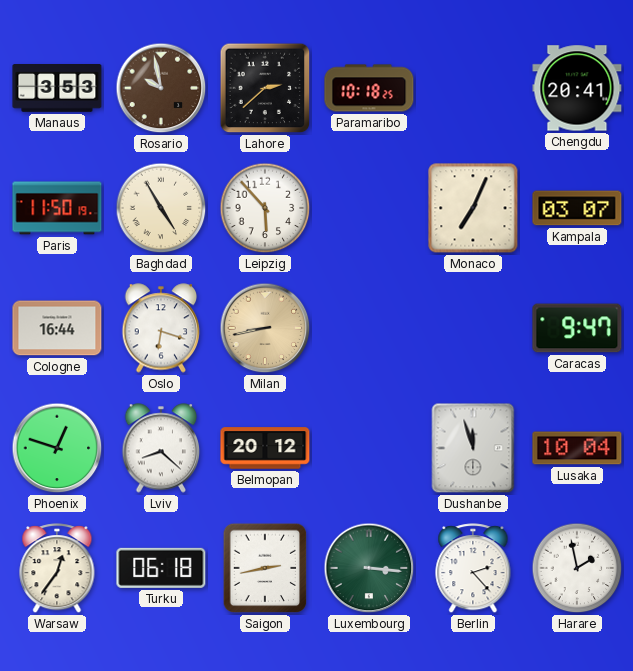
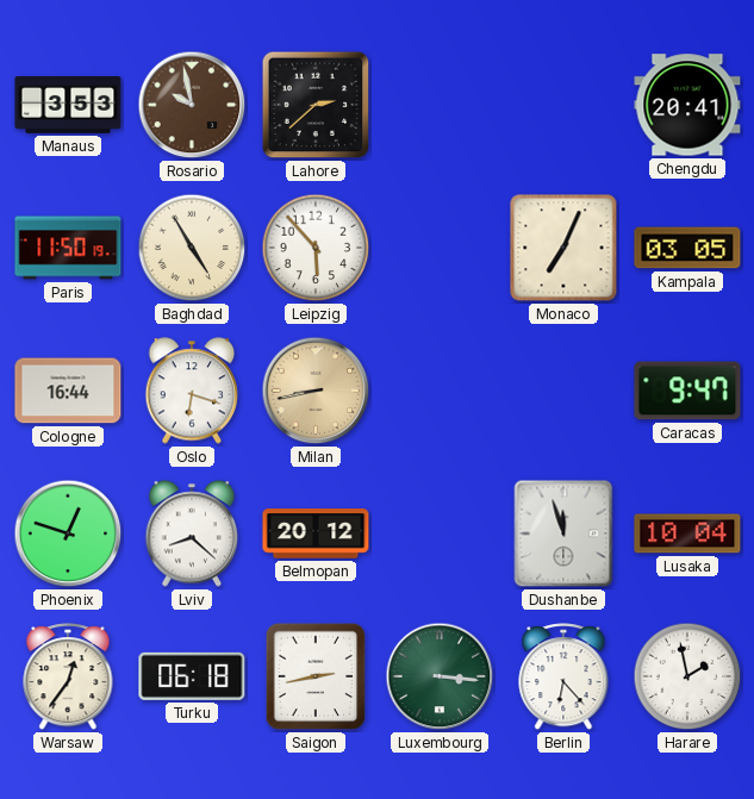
Paramaribo: 10:18 -> none
Kampala: 03:07 -> 03:05
Berlin: 2:23 -> 6:23
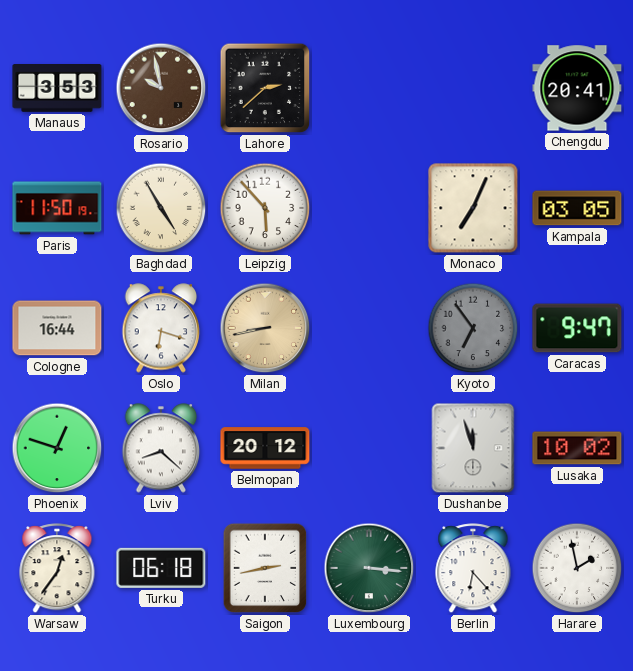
Kyoto: none -> 6:54
Lusaka: 10:04 -> 10:02
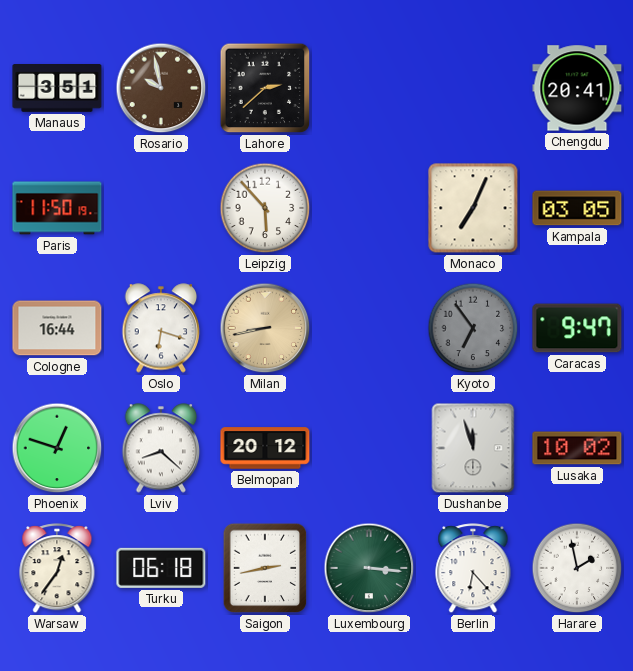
Manaus: 3:53 -> 3:51
Baghdad: 4:55 -> none
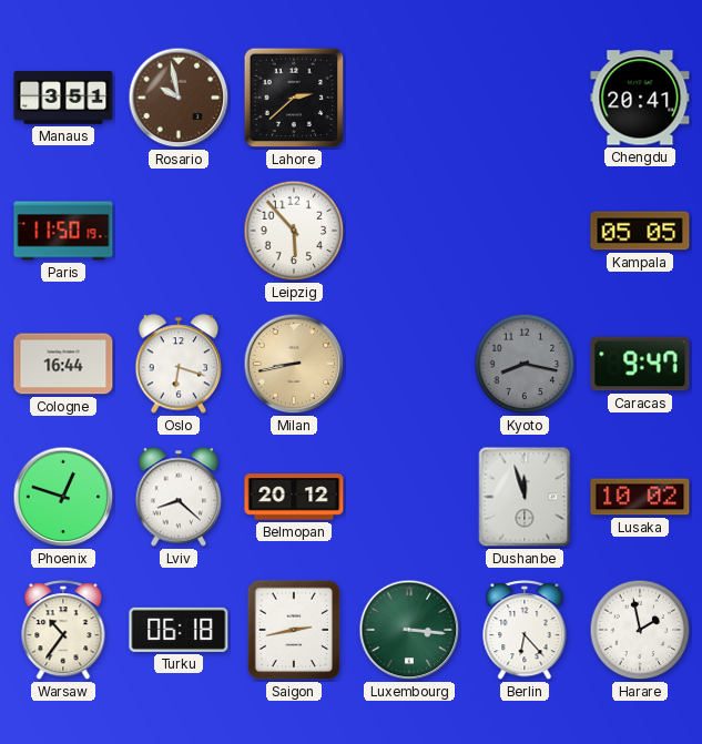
Monaco: 7:04 -> none
Kampala: 03:05 -> 05:05
Kyoto: 6:54 -> 8:17
Warsaw: 12:36 -> 10:36
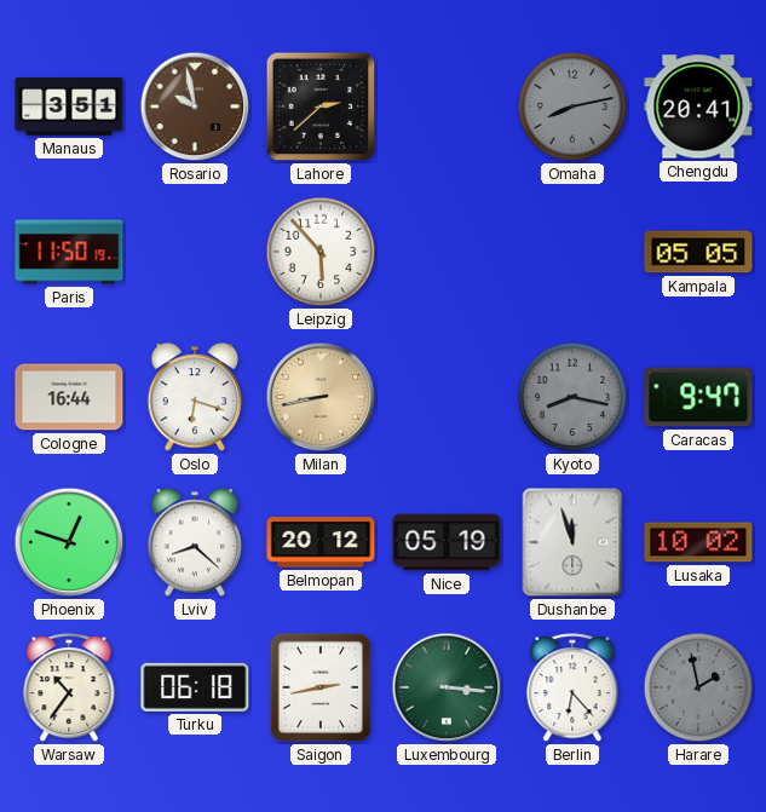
Omaha: none -> 8:13
Nice: none -> 05:19
Harare dial: white -> grey
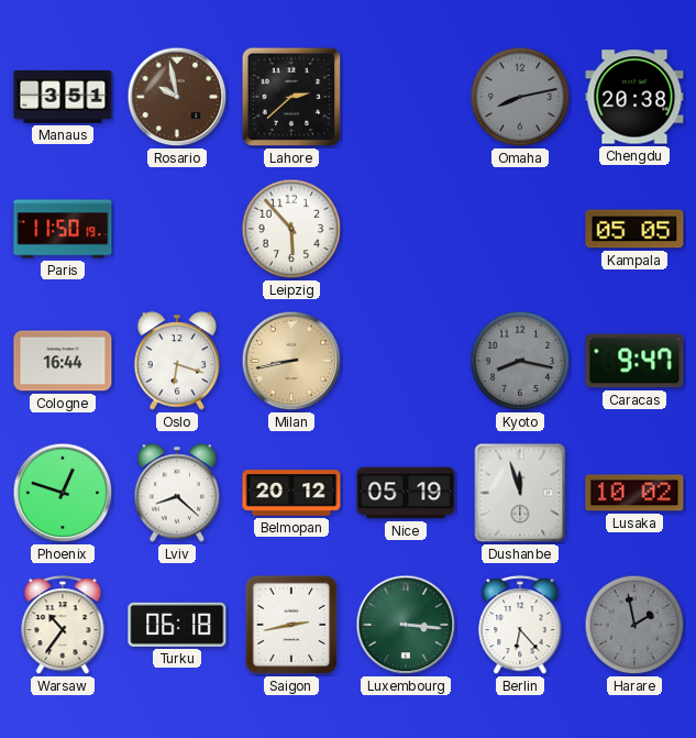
Chengdu: 20:41 -> 20:38
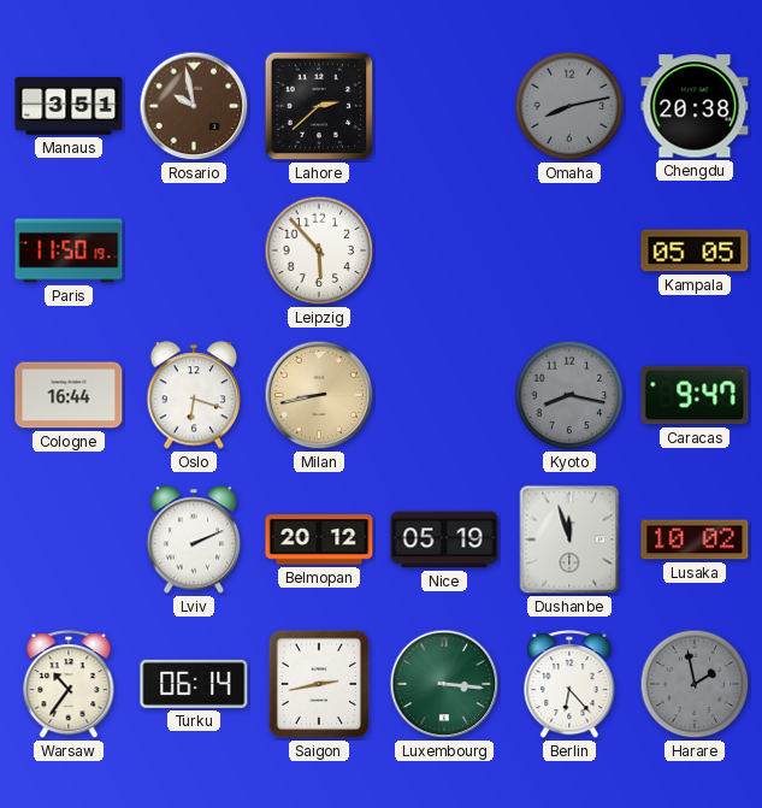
Phoenix: 12:48 -> none
Lviv: 8:22 -> 2:11
Turku: 06:18 -> 06:14
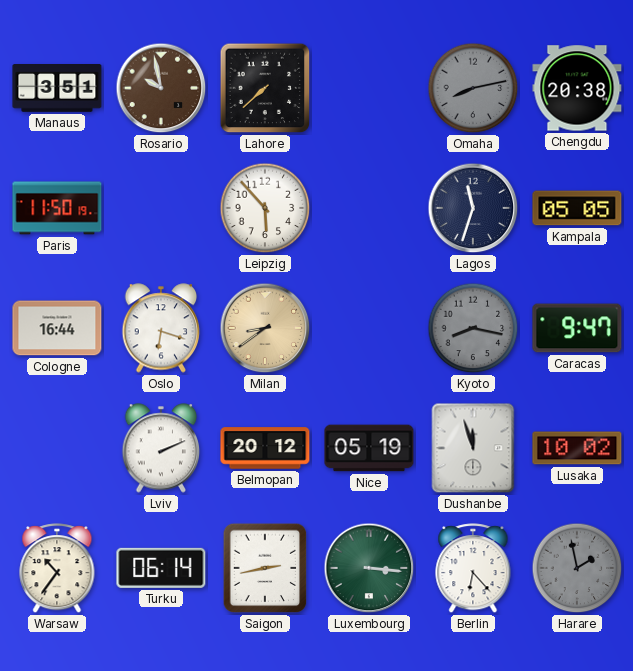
Lahore: 2:38 -> 7:38
Lagos: none -> 11:33
Milan: 8:43 -> 8:39
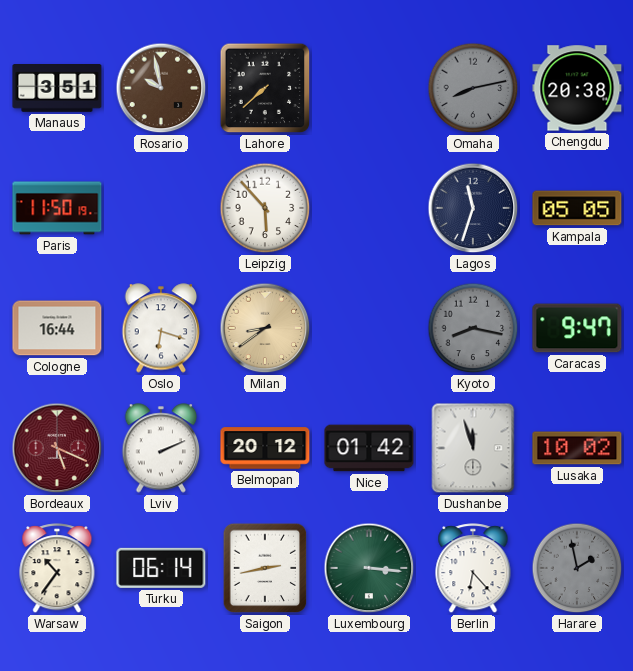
Bordeaux: none -> 5:19
Nice: 05:19 -> 01:42
